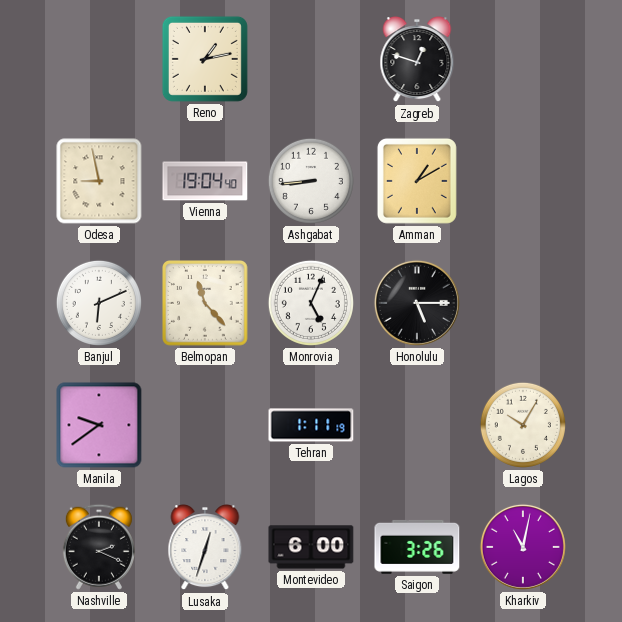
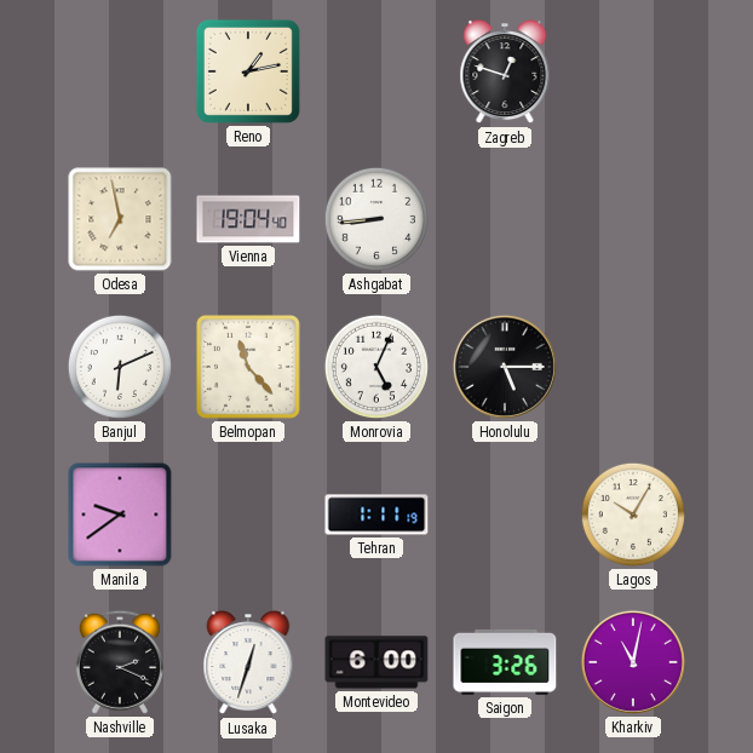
Odesa: 8:58 -> 6:58
Amman: 1:10 -> none
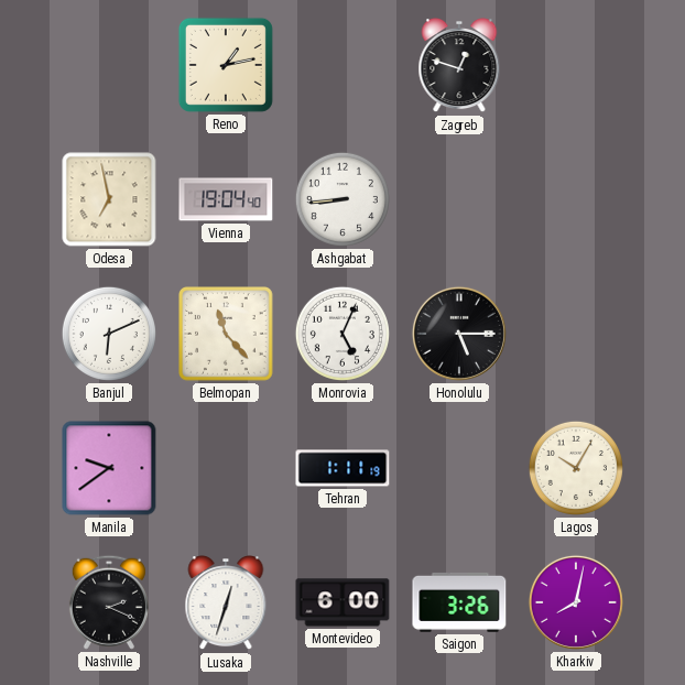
Kharkiv: 11:02 -> 8:02
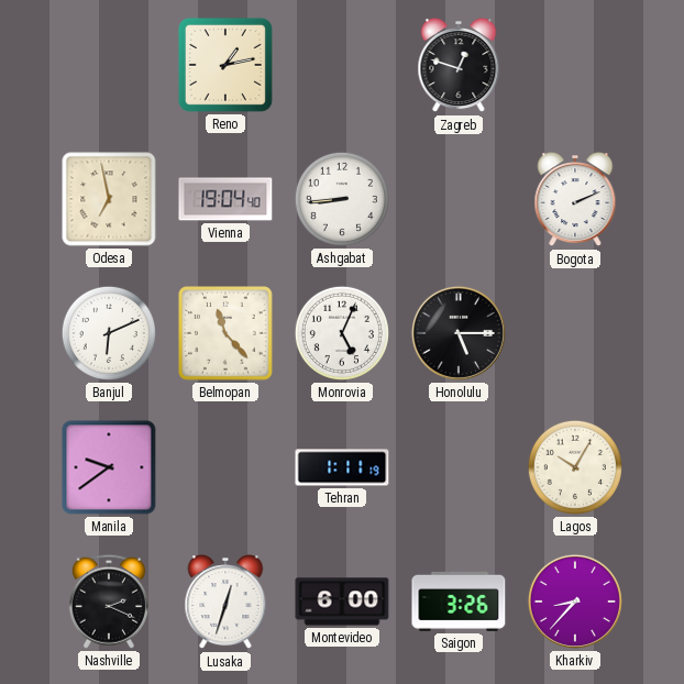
Bogota: none -> 2:11
Kharkiv: 8:02 -> 8:37
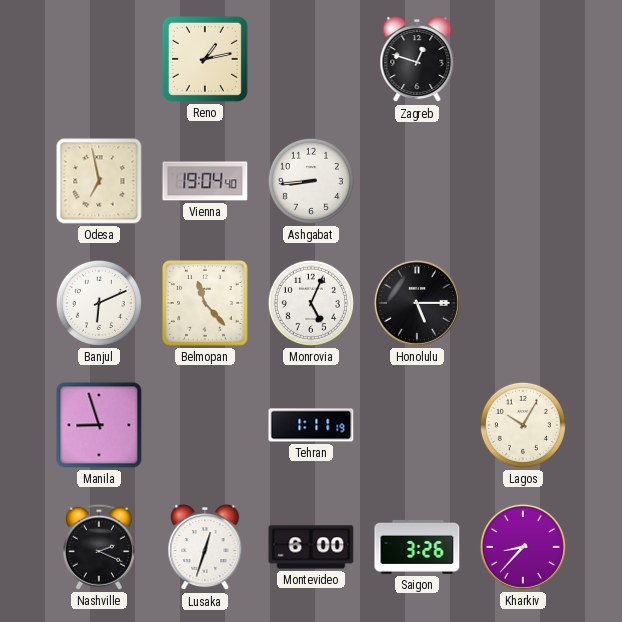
Bogota: 2:11 -> none
Manila: 9:39 -> 8:57
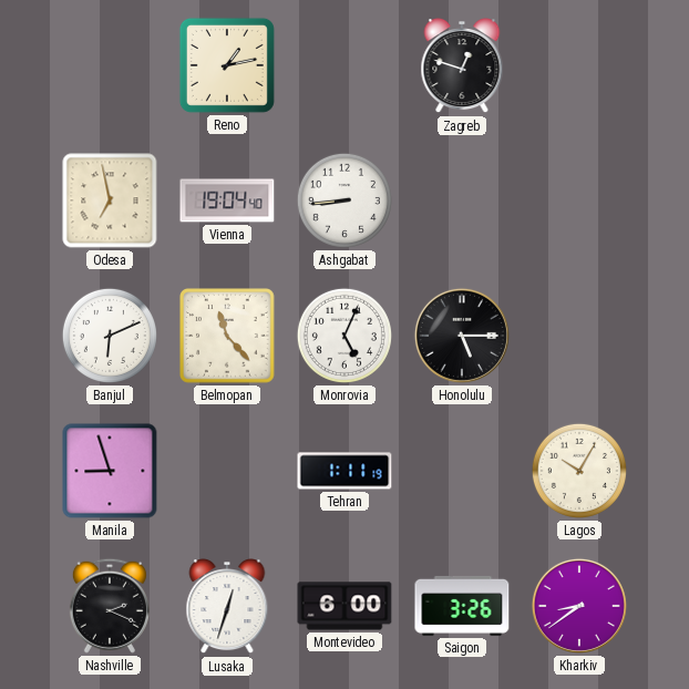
Kharkiv: 8:37 -> 8:39
